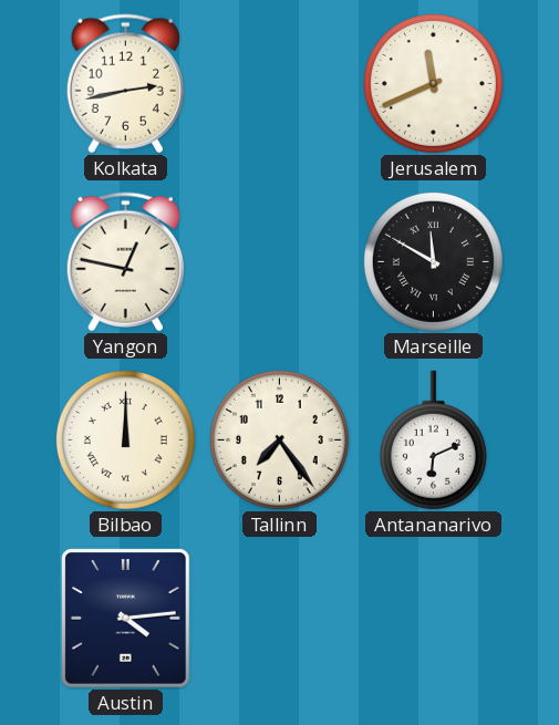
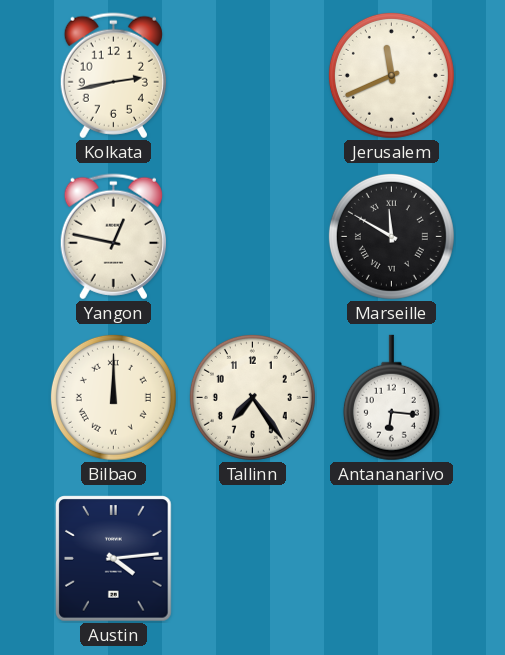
Antananarivo: 6:11 -> 6:16
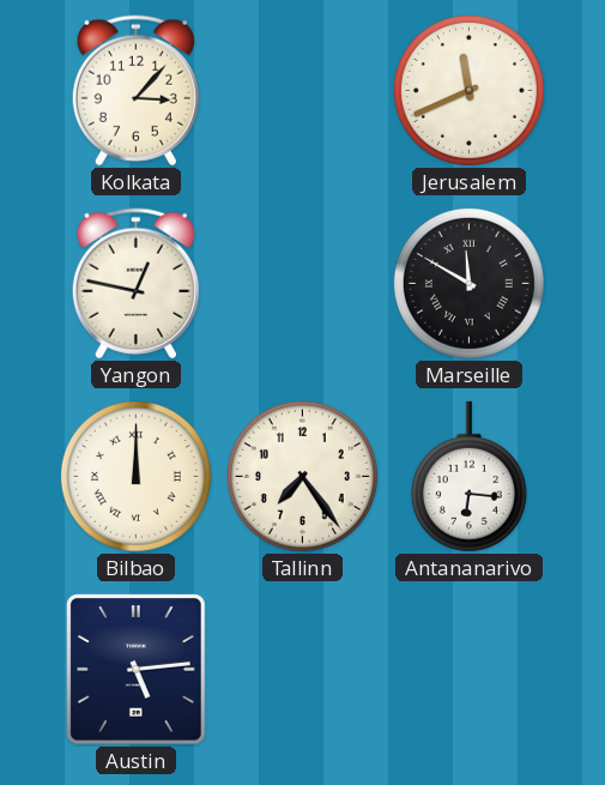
Kolkata: 2:43 -> 3:07
Austin: 4:14 -> 5:14
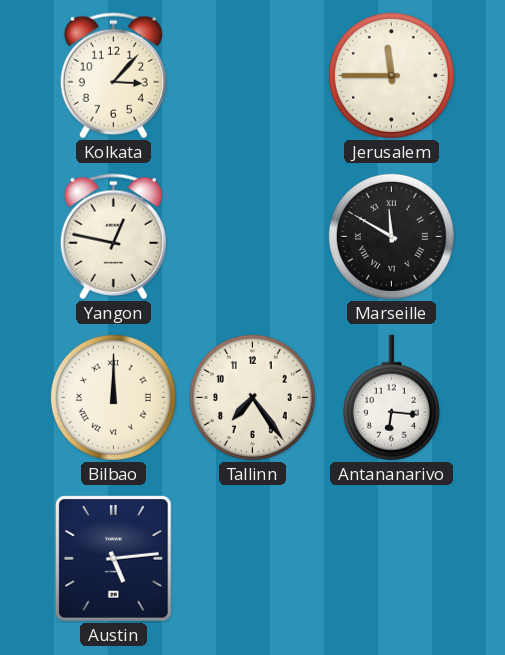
Jerusalem: 11:41 -> 11:45
